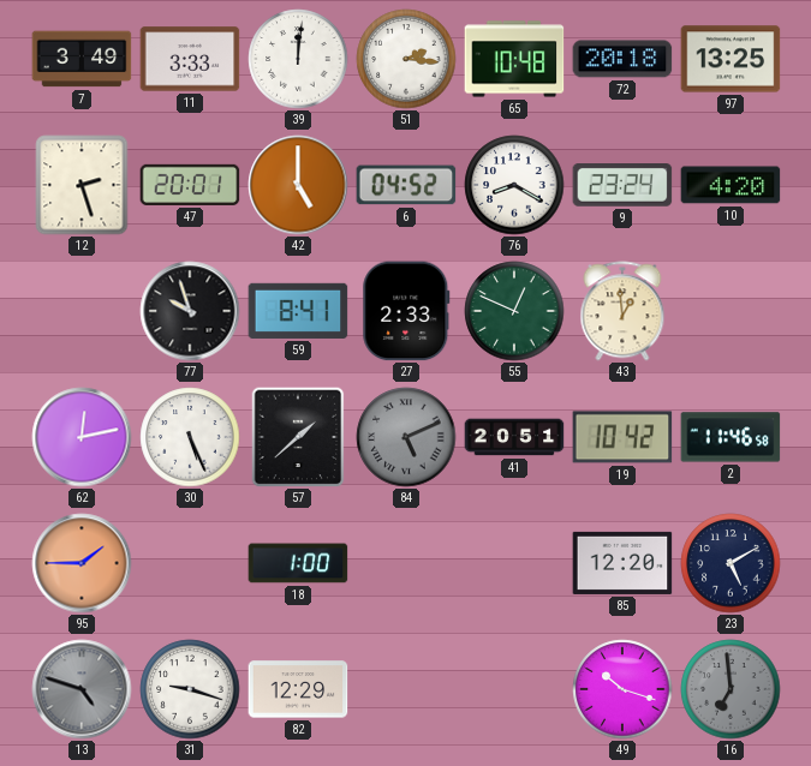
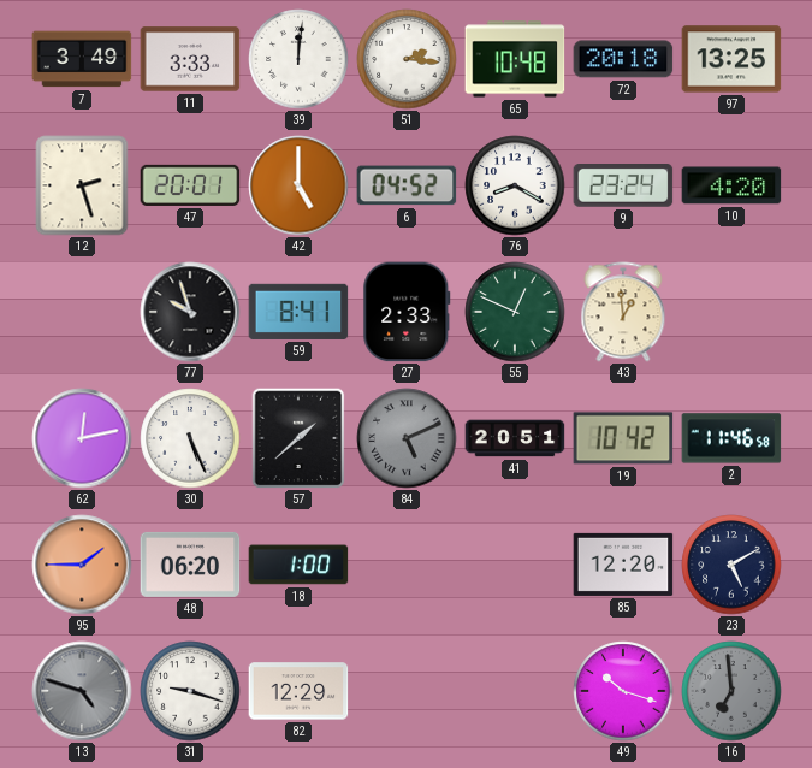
48: none -> 06:20
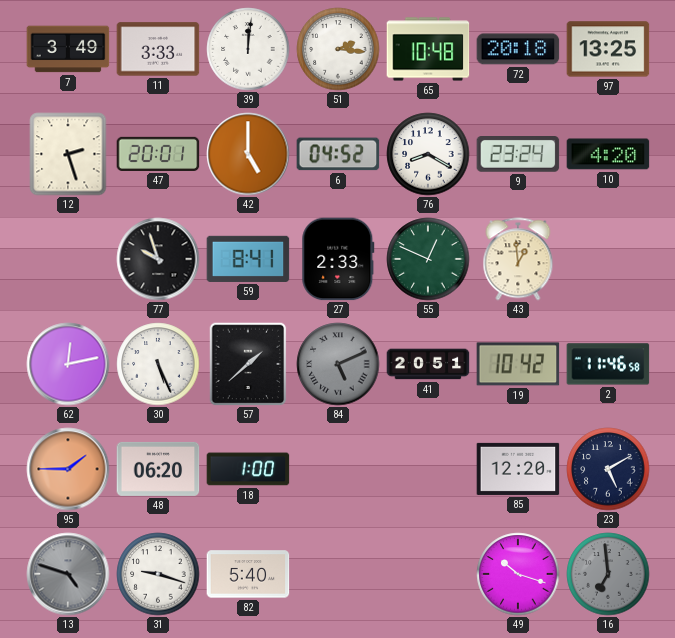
82: 12:29 -> 5:40
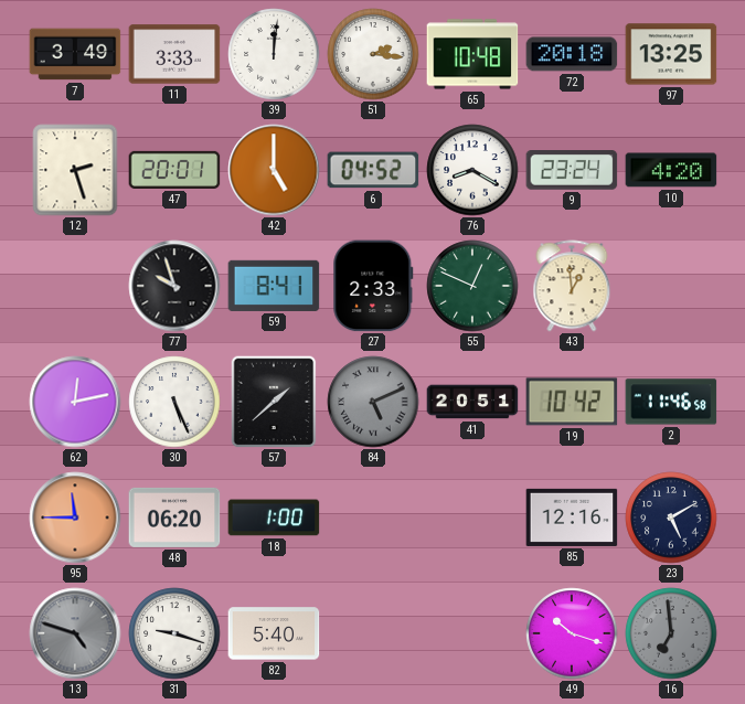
95: 1:45 -> 11:45
85: 12:20 -> 12:16
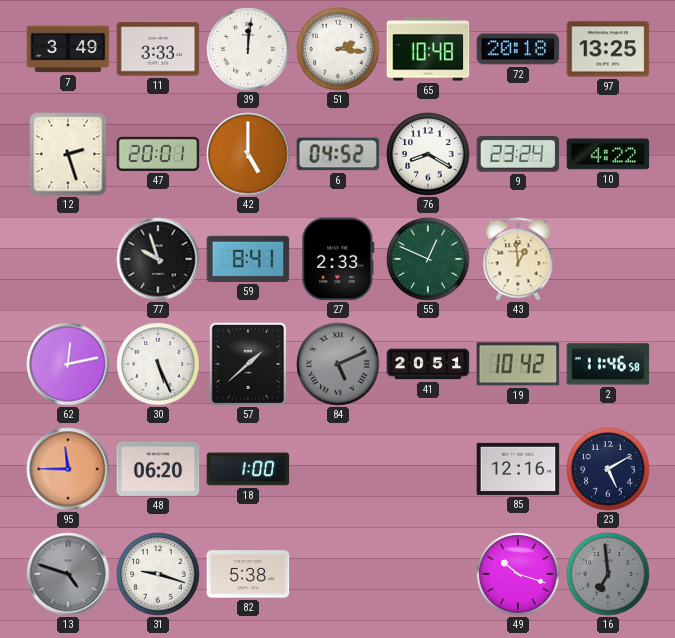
10: 4:20 -> 4:22
82: 5:40 -> 5:38
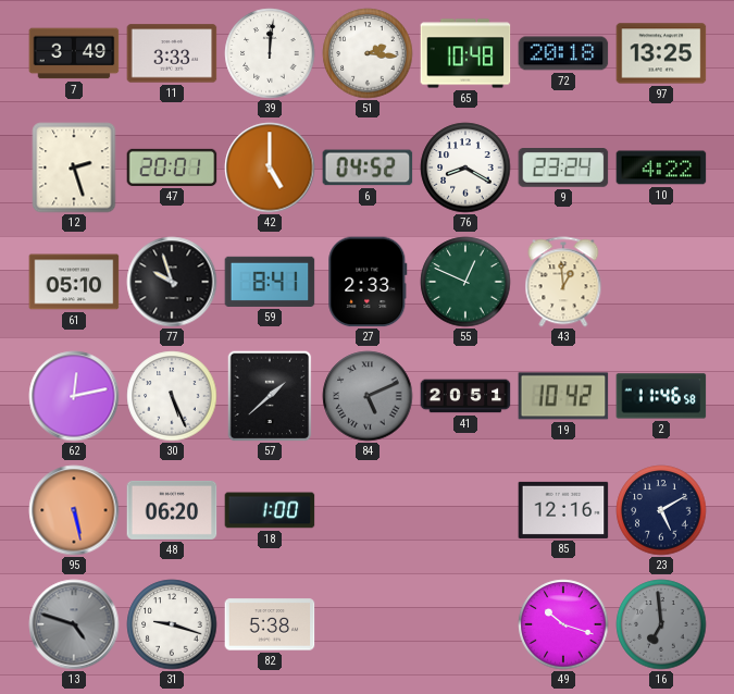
61: none -> 05:10
95: 11:45 -> 5:28
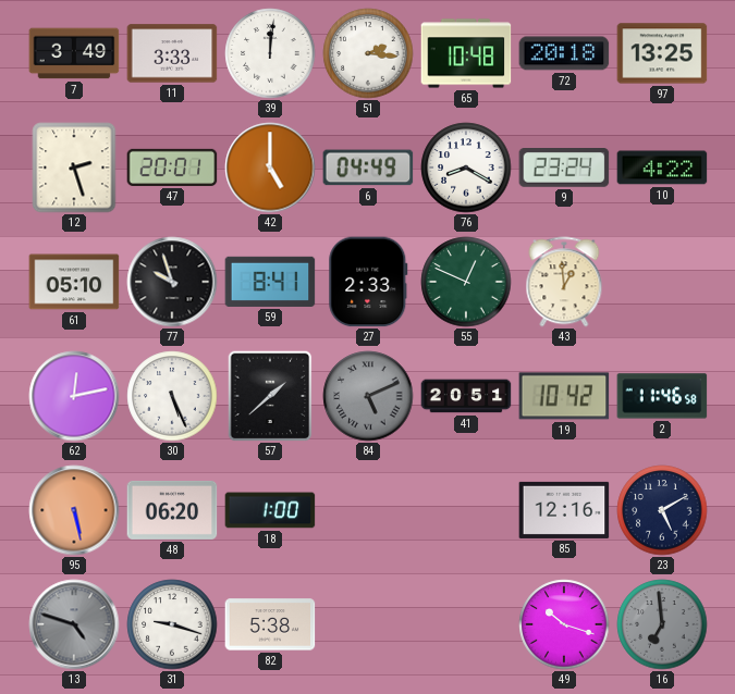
6: 04:52 -> 04:49
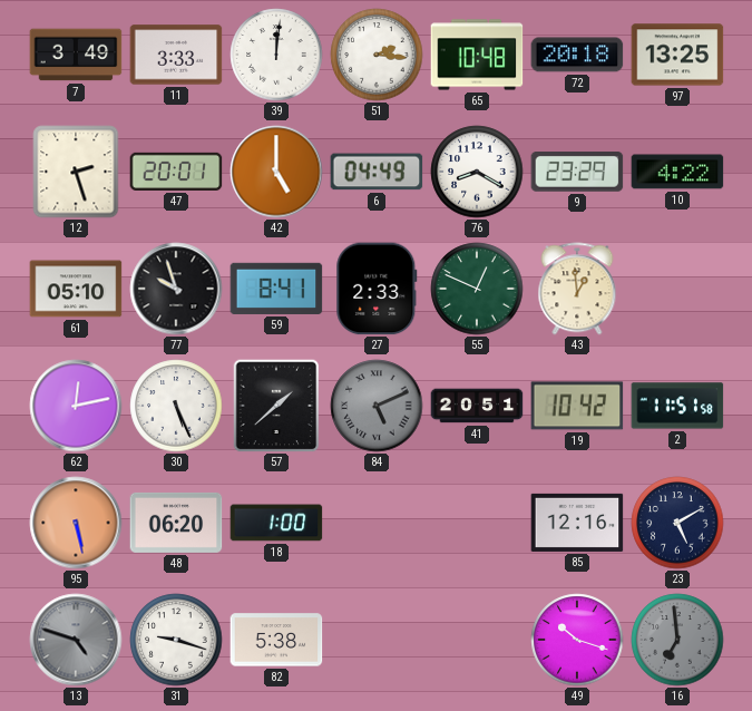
9: 23:24 -> 23:29
2: 11:46 -> 11:51
